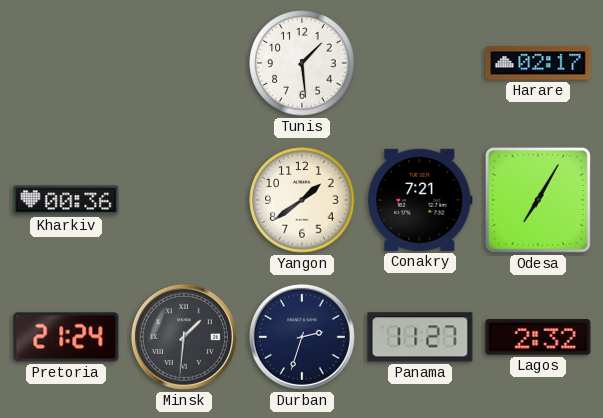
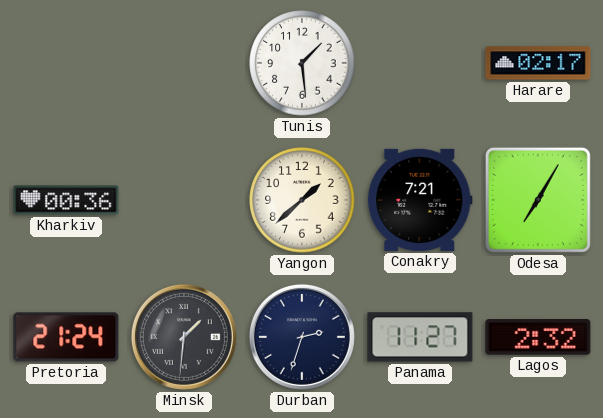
Yangon: 1:39 -> 1:38
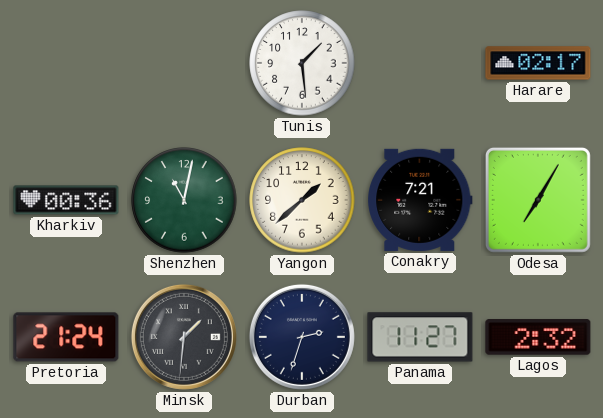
Shenzhen: none -> 11:02
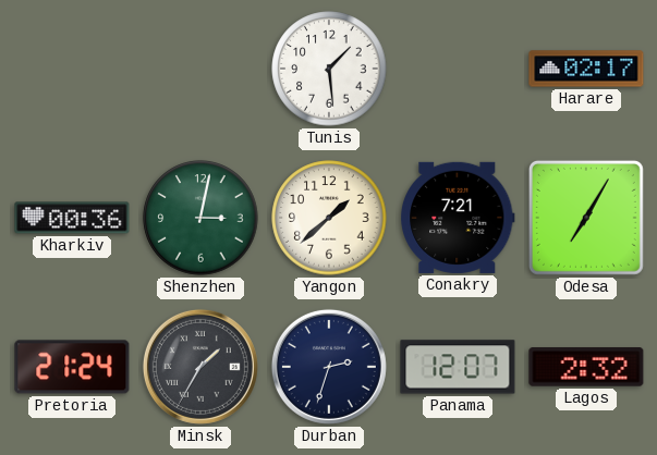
Shenzhen: 11:02 -> 3:02
Minsk: 1:31 -> 1:35
Panama: 11:27 -> 12:07
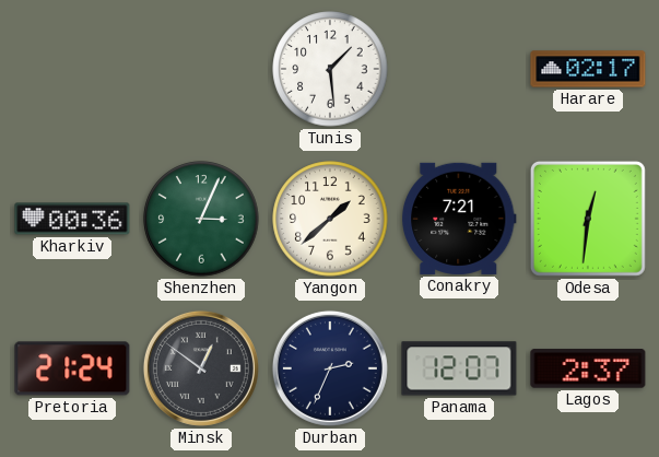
Shenzhen: 3:02 -> 3:04
Odesa: 7:05 -> 12:31
Minsk: 1:35 -> 12:51
Durban: 2:33 -> 2:34
Lagos: 2:32 -> 2:37
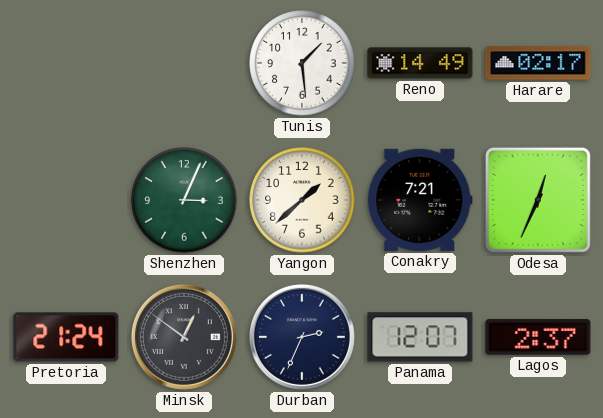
Reno: none -> 14:49
Kharkiv: 00:36 -> none
Odesa: 12:31 -> 12:34
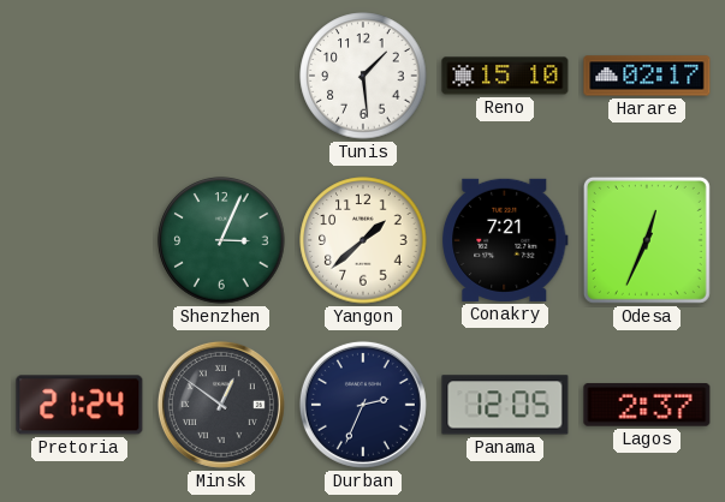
Reno: 14:49 -> 15:10
Panama: 12:07 -> 12:05
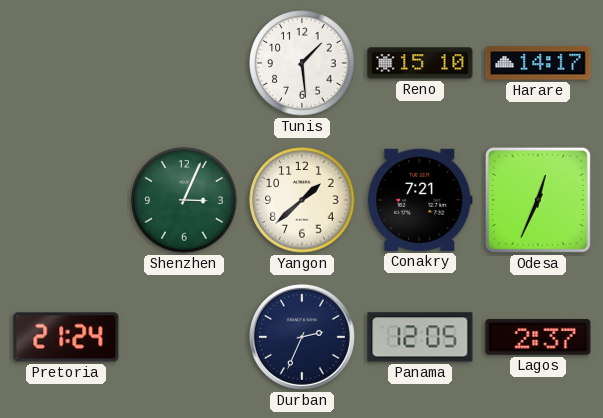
Harare: 02:17 -> 14:17
Minsk: 12:51 -> none
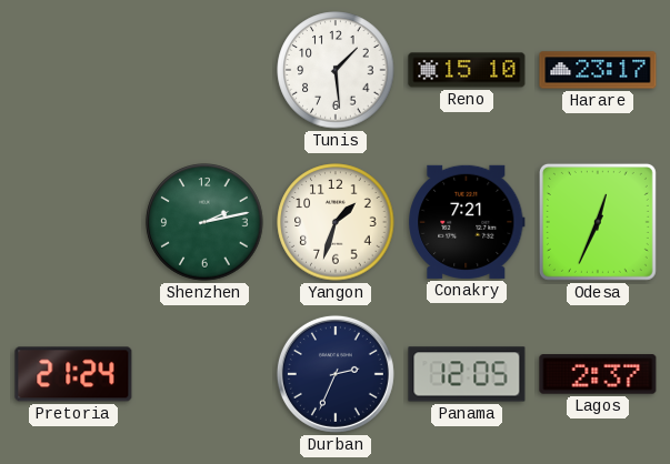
Harare: 14:17 -> 23:17
Shenzhen: 3:04 -> 2:13
Yangon: 1:38 -> 1:33
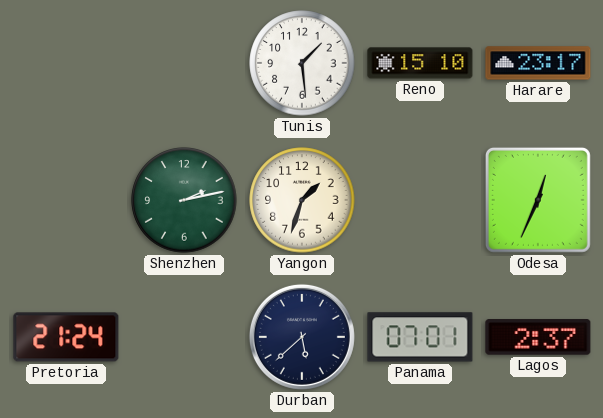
Conakry: 7:21 -> none
Durban: 2:34 -> 5:38
Panama: 12:05 -> 07:01
